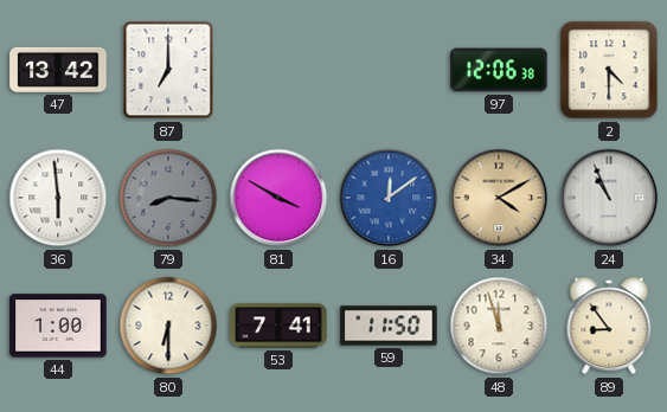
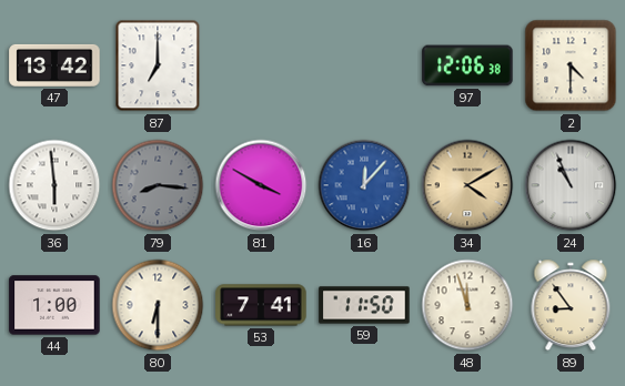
16: 12:09 -> 12:07
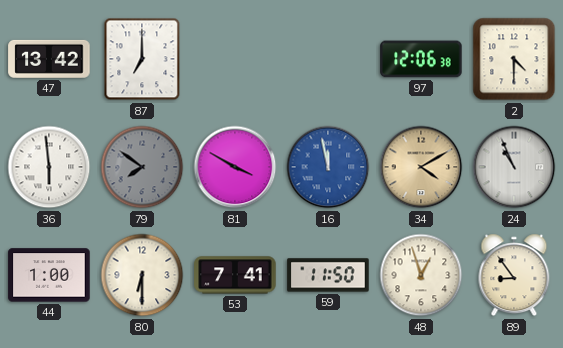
79: 8:16 -> 7:51
16: 12:07 -> 11:58
48: 11:57 -> 12:57
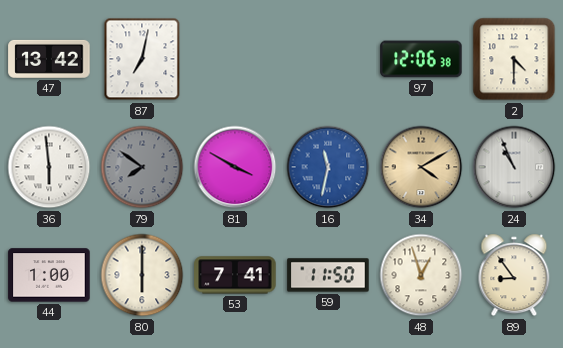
87: 7:00 -> 7:02
16: 11:58 -> 11:32
80: 6:30 -> 6:00
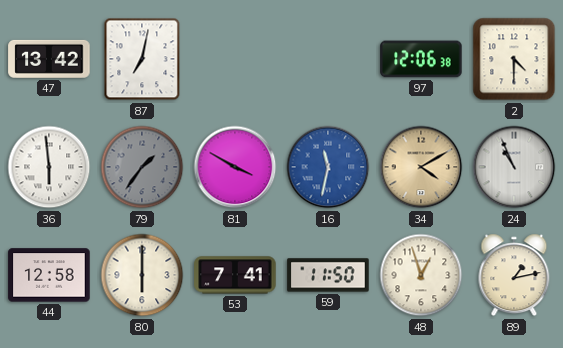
79: 7:51 -> 1:36
44: 1:00 -> 12:58
89: 8:54 -> 1:13
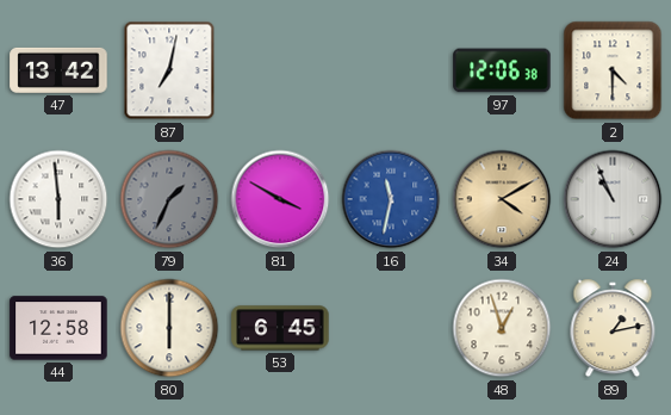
79: 1:36 -> 1:34
53: 7:41 -> 6:45
59: 11:50 -> none
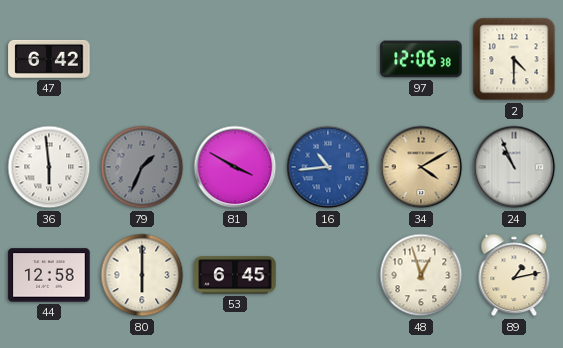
47: 13:42 -> 6:42
87: 7:02 -> none
16: 11:32 -> 10:44
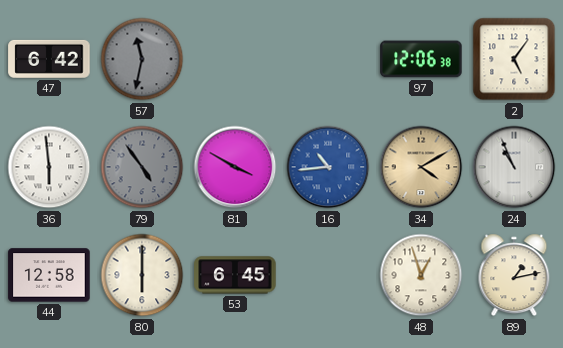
57: none -> 11:32
2: 4:30 -> 5:06
79: 1:34 -> 4:54
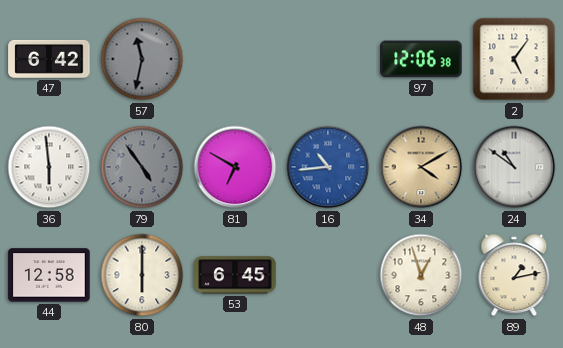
81: 3:50 -> 6:50
24: 10:56 -> 10:51
